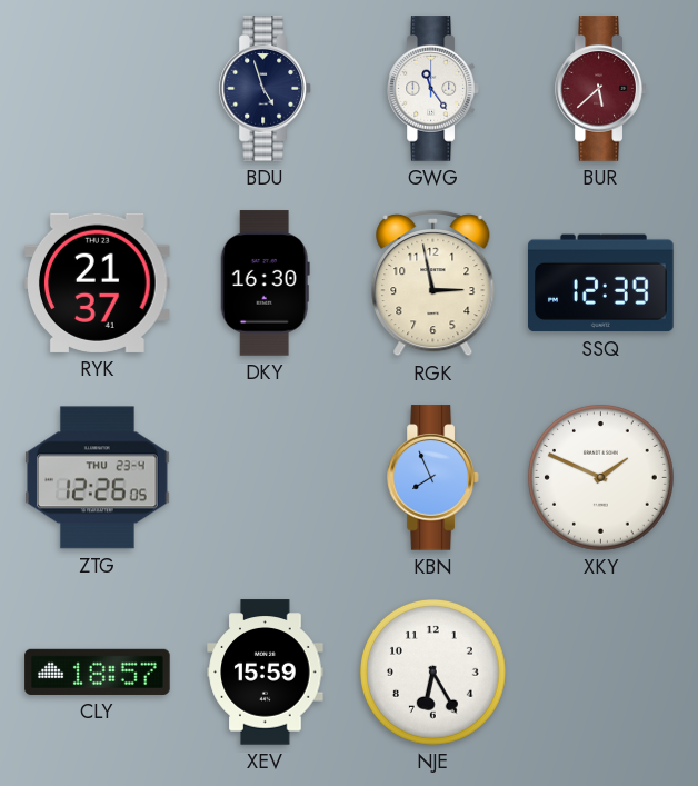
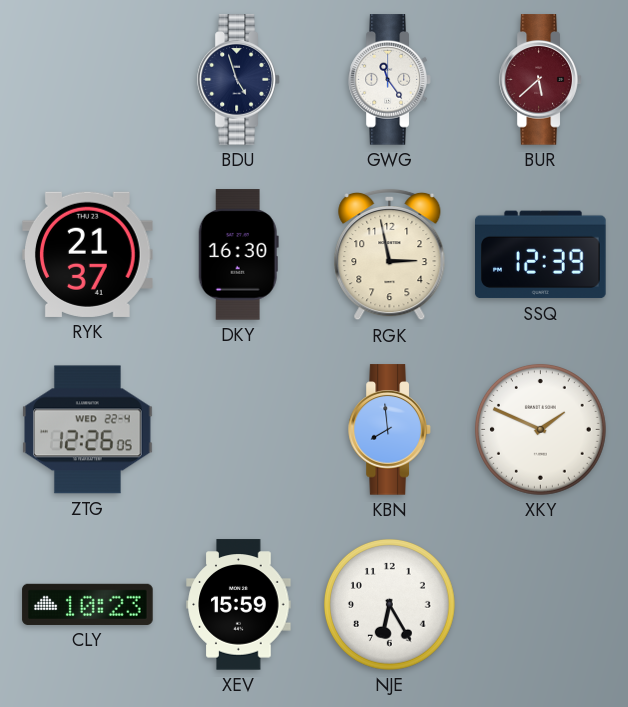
ZTG date: THU 23-4 -> WED 22-4
KBN: 7:56 -> 7:59
CLY: 18:57 -> 10:23
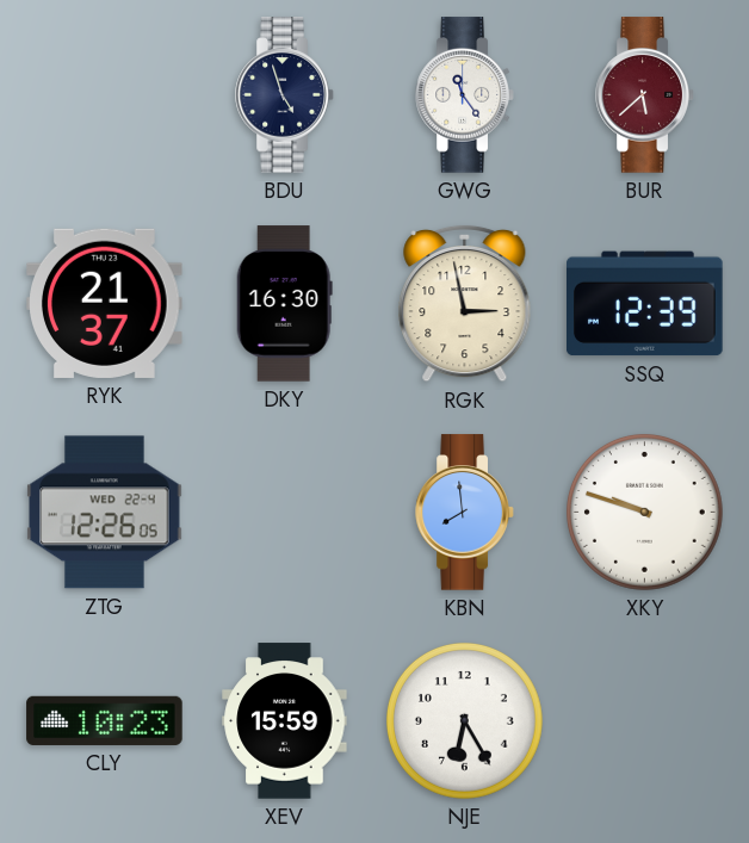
XKY: 1:49 -> 9:48
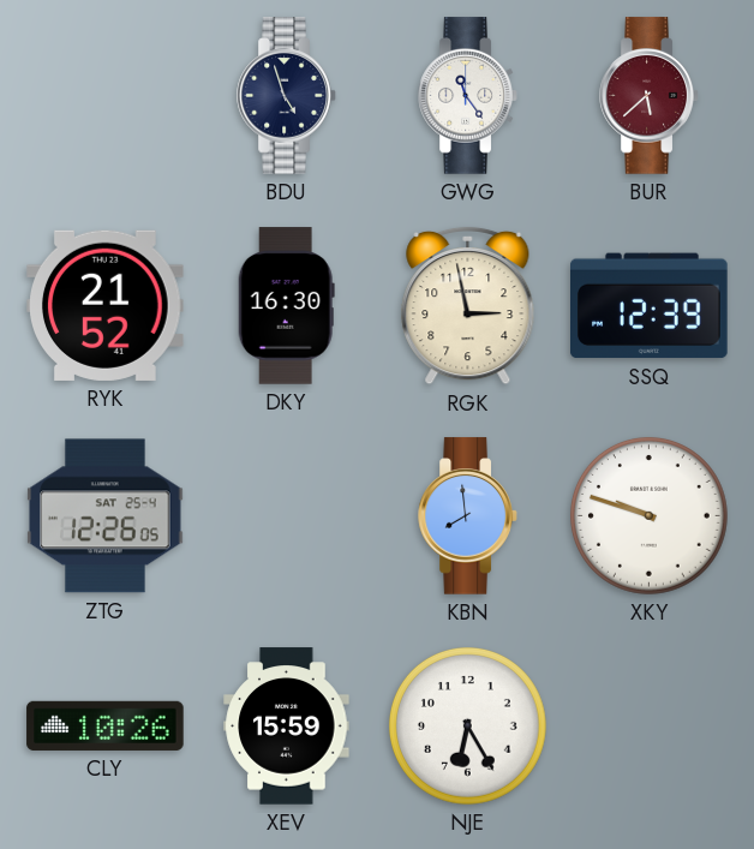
RYK: 21:37 -> 21:52
ZTG date: WED 22-4 -> SAT 25-4
CLY: 10:23 -> 10:26
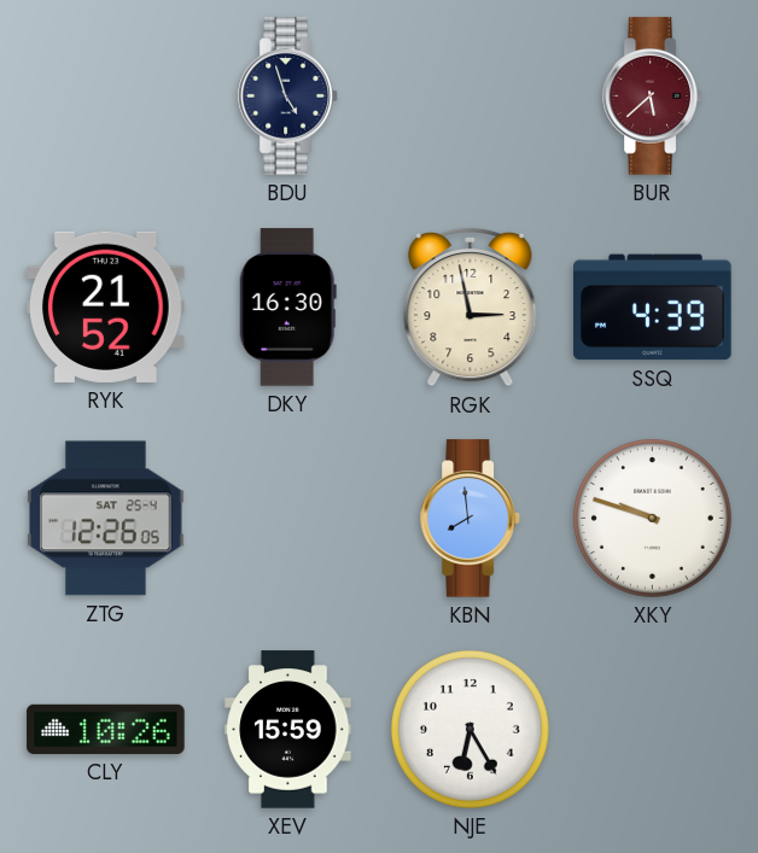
GWG: 11:24 -> none
SSQ: 12:39 -> 4:39
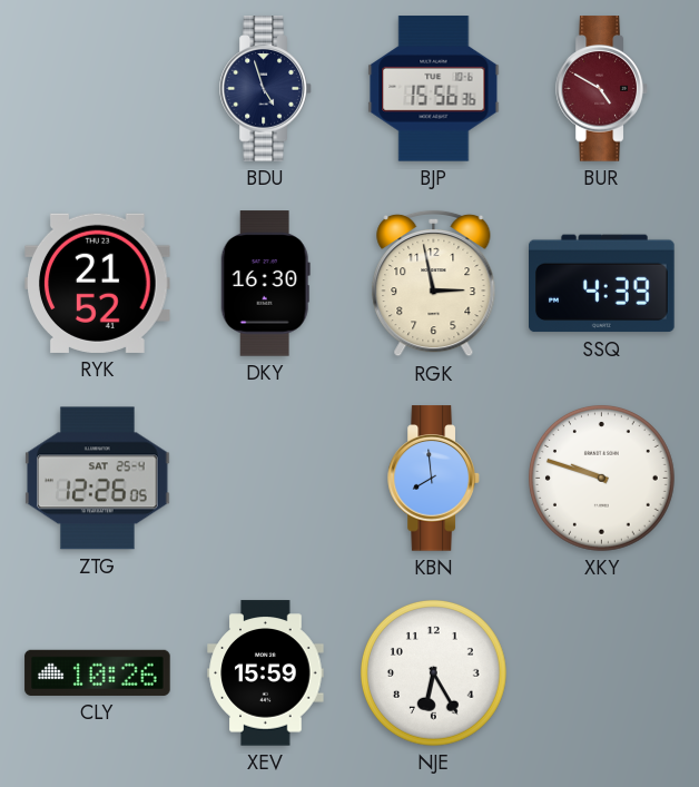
BJP: none -> 15:56
BUR: 5:38 -> 4:50
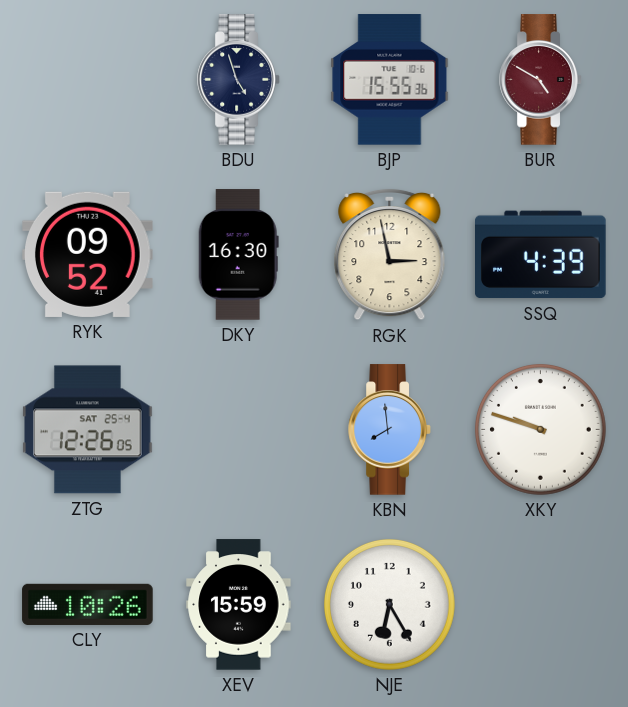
BJP: 15:56 -> 15:55
RYK: 21:52 -> 09:52
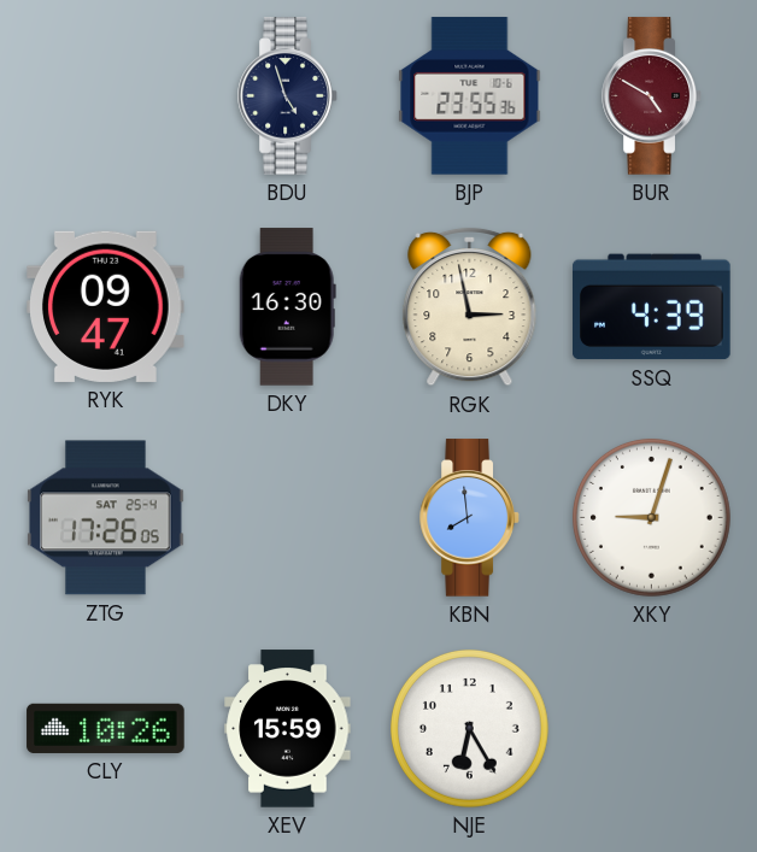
BJP: 15:55 -> 23:55
RYK: 09:52 -> 09:47
ZTG: 12:26 -> 17:26
XKY: 9:48 -> 9:03
